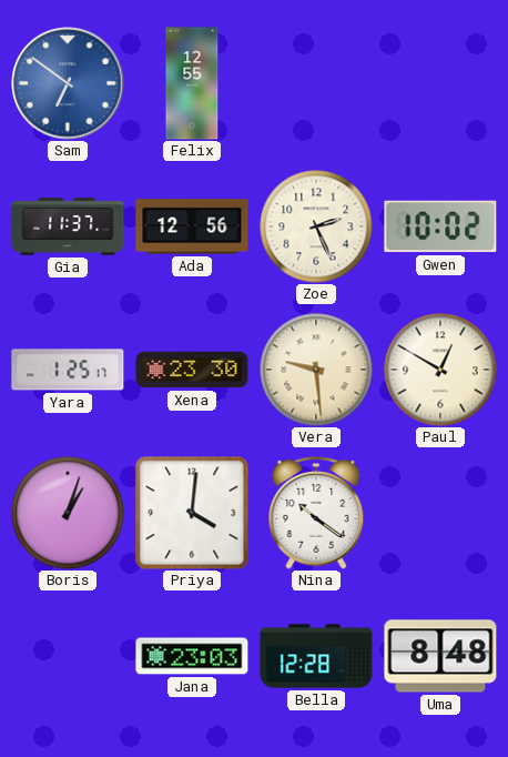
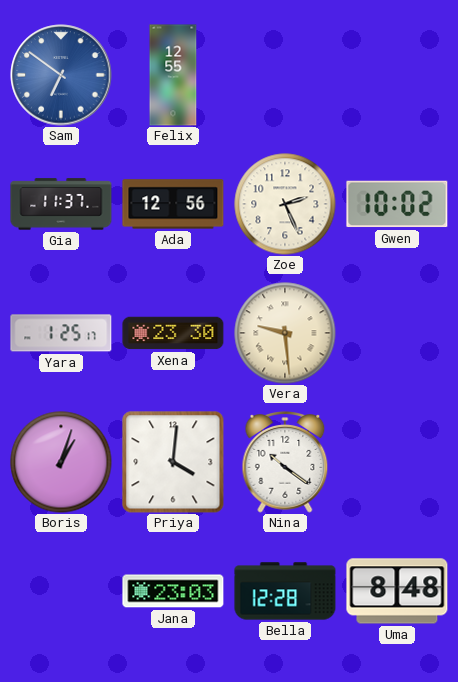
Paul: 12:50 -> none
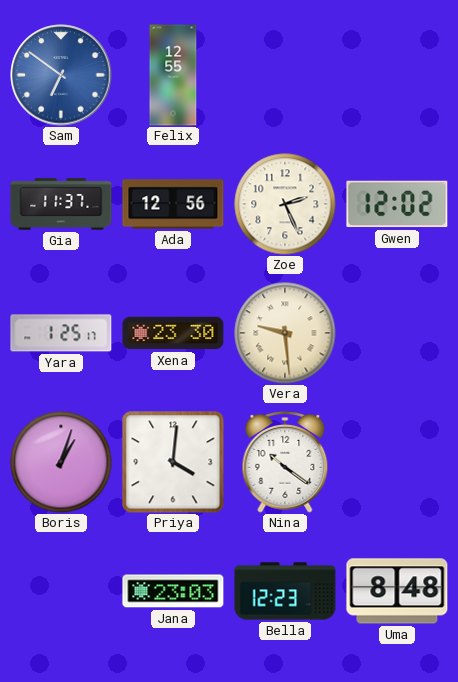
Gwen: 10:02 -> 12:02
Bella: 12:28 -> 12:23
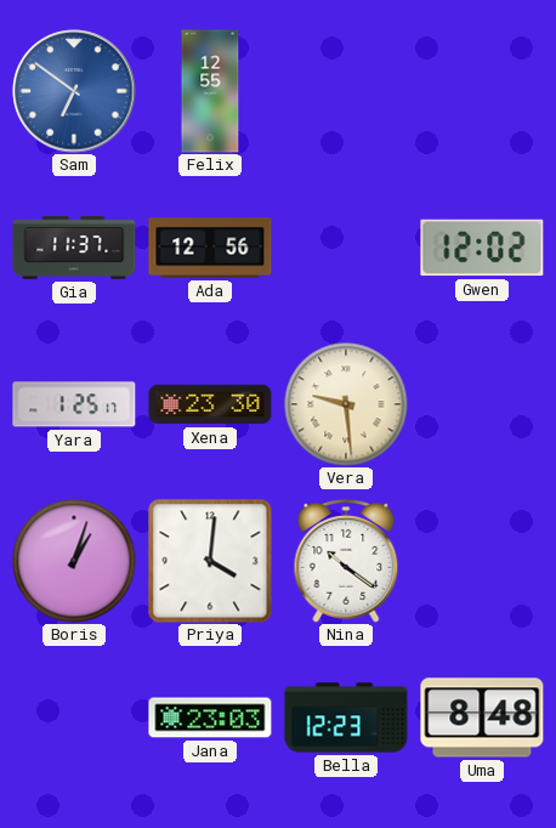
Zoe: 2:26 -> none
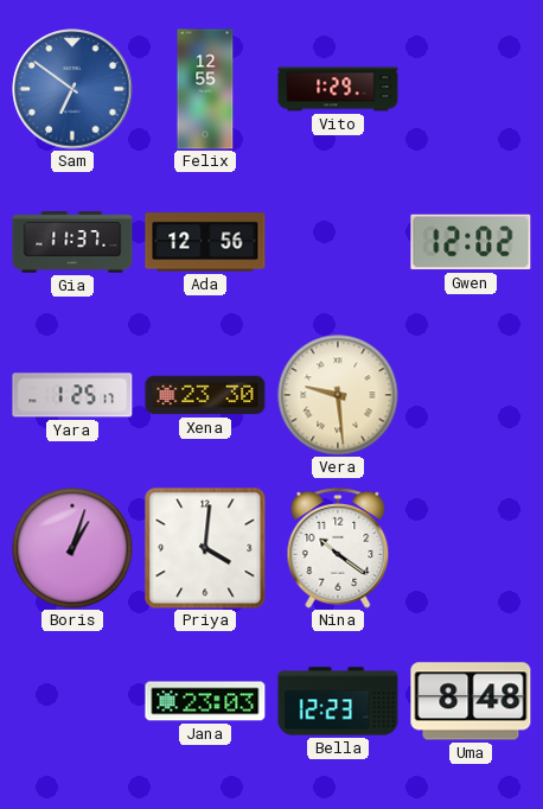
Vito: none -> 1:29
